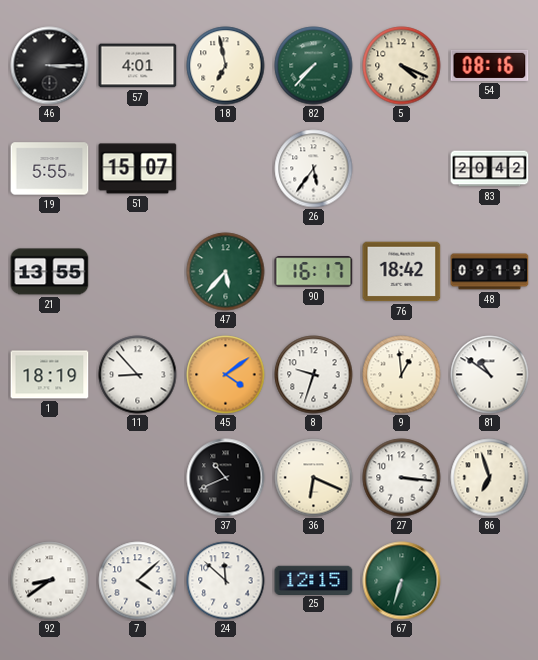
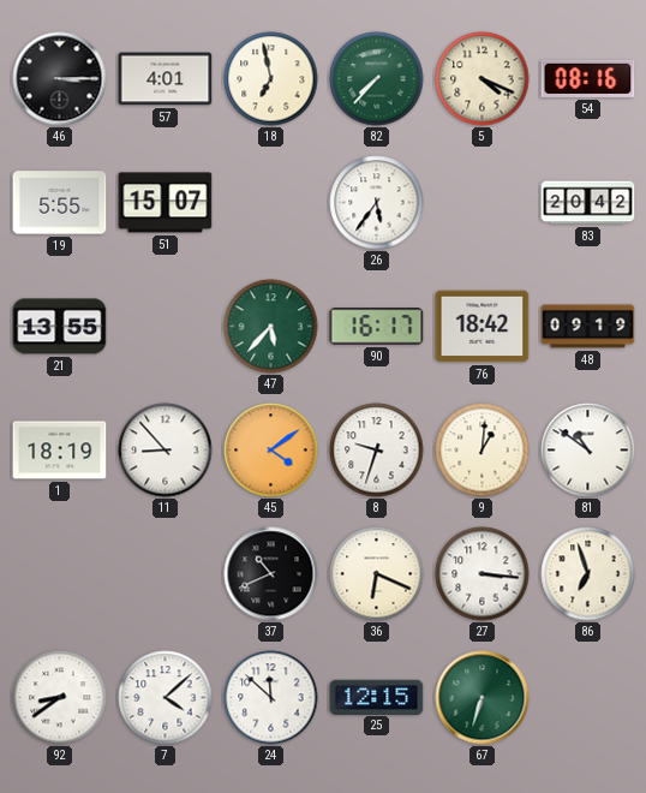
9: 12:59 -> 1:01
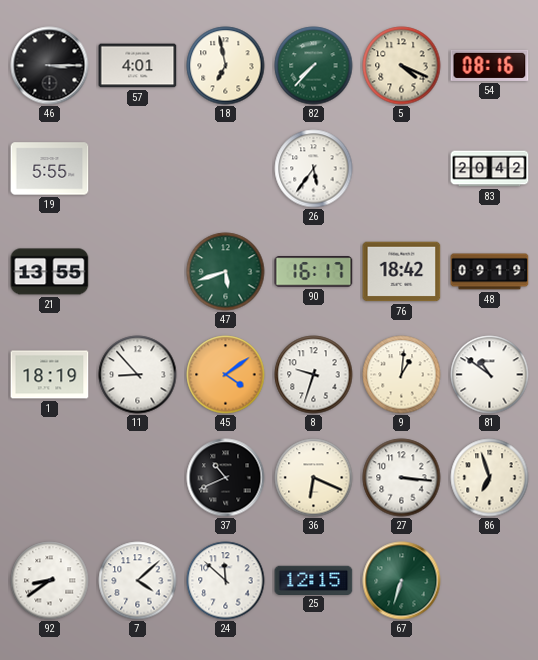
51: 15:07 -> none
47: 5:37 -> 5:42
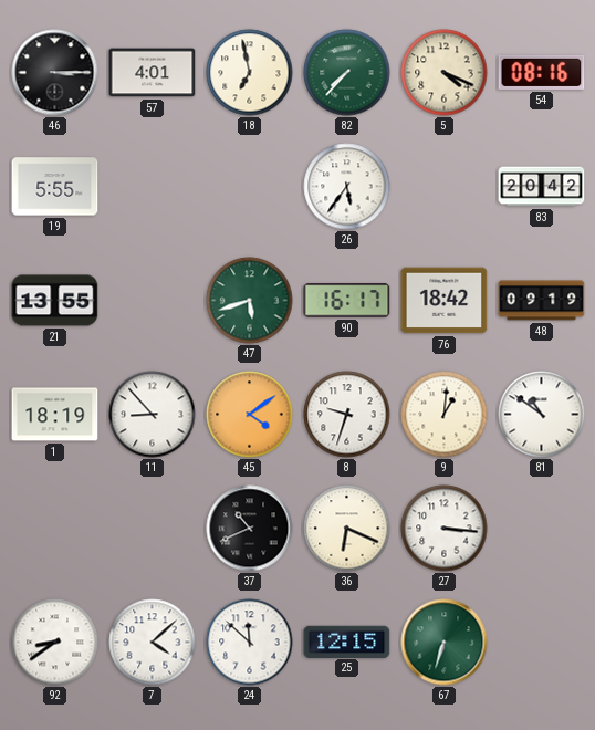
86: 6:57 -> none
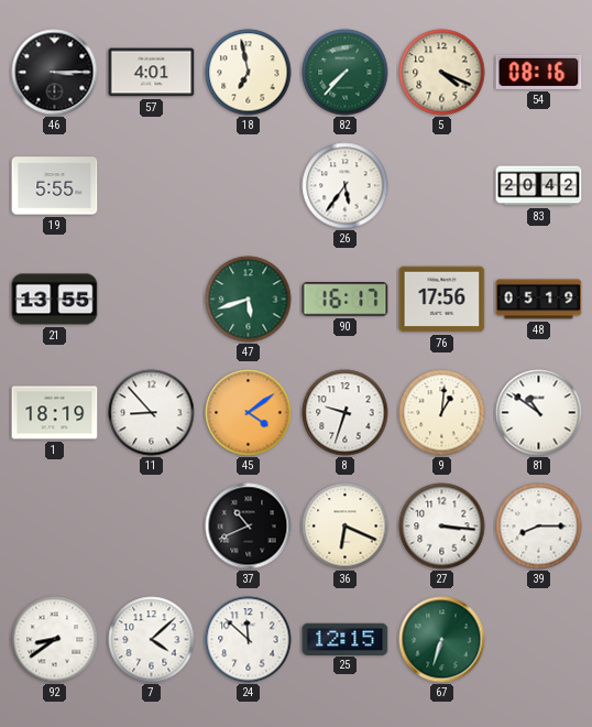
76: 18:42 -> 17:56
48: 09:19 -> 05:19
39: none -> 8:15
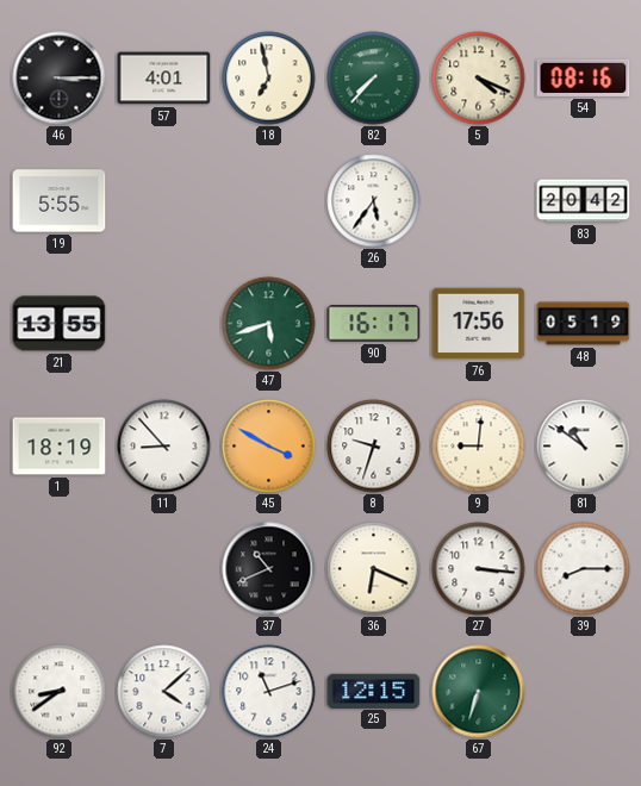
45: 4:09 -> 3:50
9: 1:01 -> 9:01
24: 11:52 -> 11:12
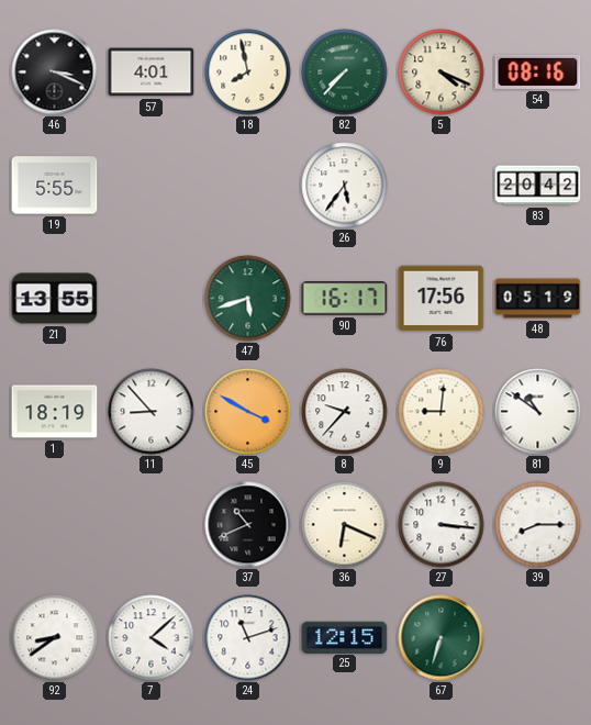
46: 3:15 -> 3:19
18: 6:58 -> 7:58
8: 9:33 -> 9:37
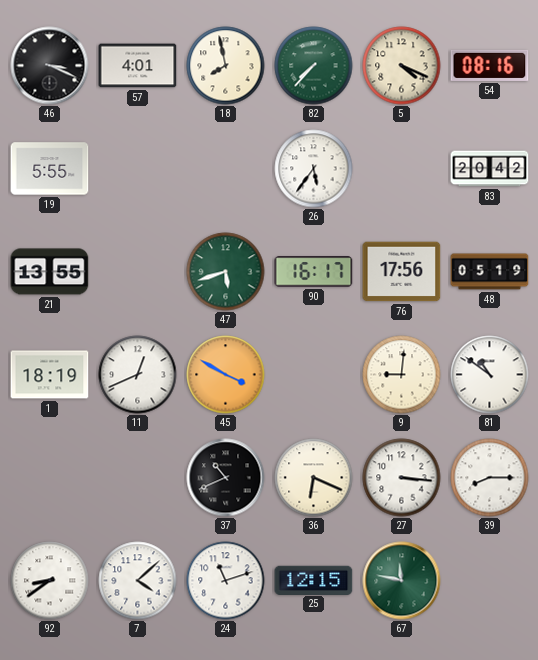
11: 8:53 -> 12:41
8: 9:37 -> none
67: 6:33 -> 11:47
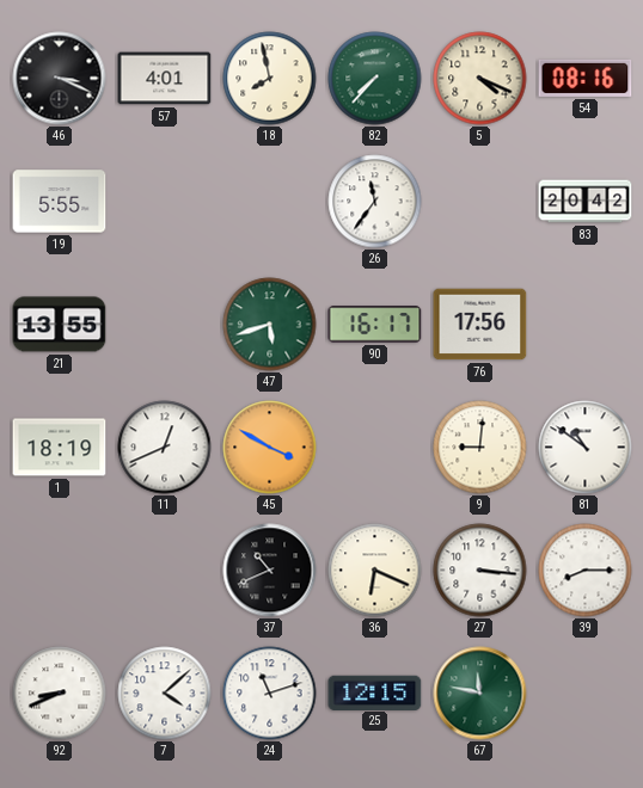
26: 5:36 -> 11:36
48: 05:19 -> none
92: 8:39 -> 8:41
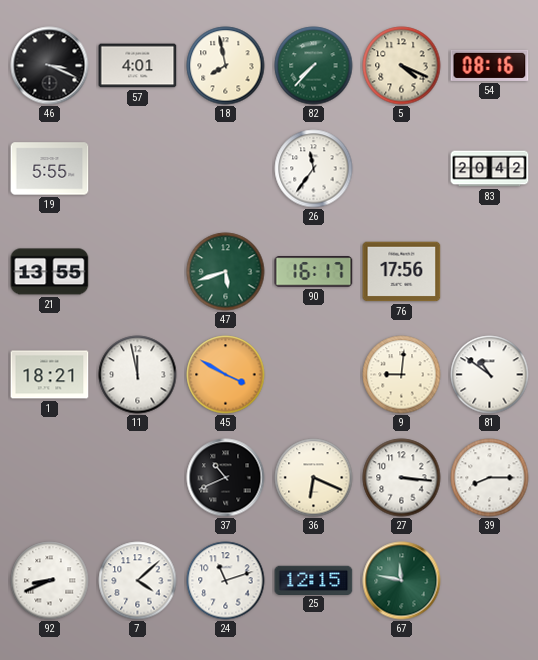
1: 18:19 -> 18:21
11: 12:41 -> 11:58
